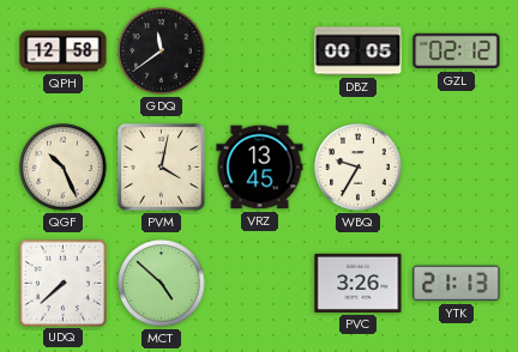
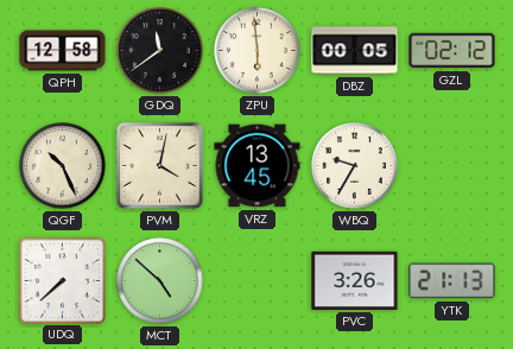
ZPU: none -> 5:59
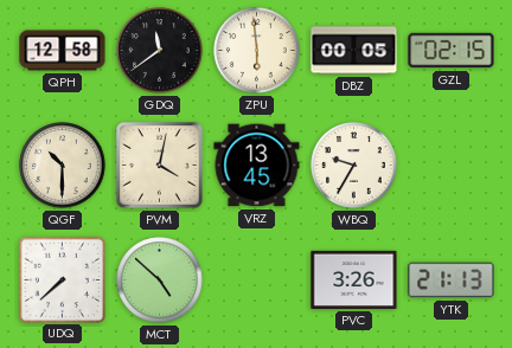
GZL: 02:12 -> 02:15
QGF: 10:26 -> 10:30
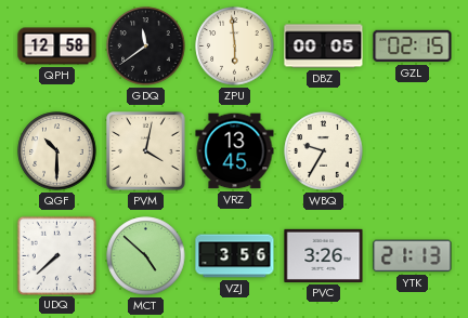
VZJ: none -> 3:56
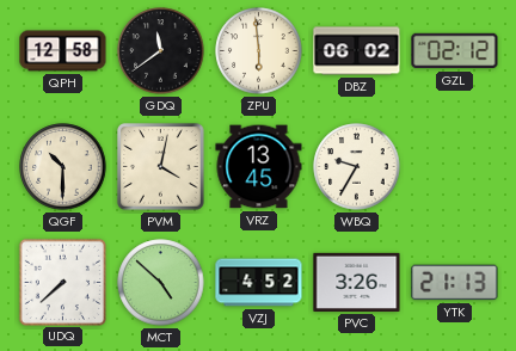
DBZ: 00:05 -> 06:02
GZL: 02:15 -> 02:12
VZJ: 3:56 -> 4:52
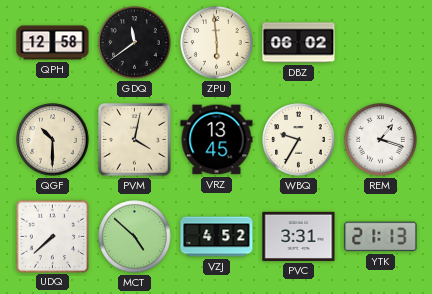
GZL: 02:12 -> none
REM: none -> 1:18
PVC: 3:26 -> 3:31
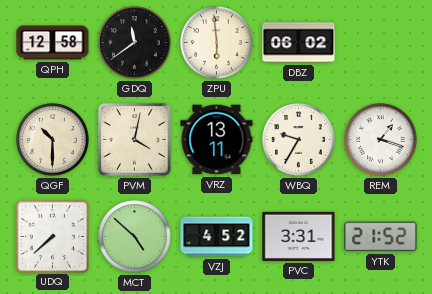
VRZ: 13:45 -> 13:11
YTK: 21:13 -> 21:52
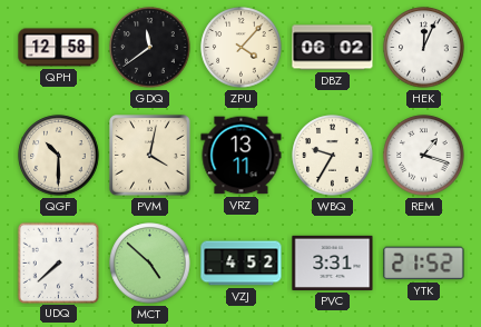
ZPU: 5:59 -> 4:07
HEK: none -> 12:04
